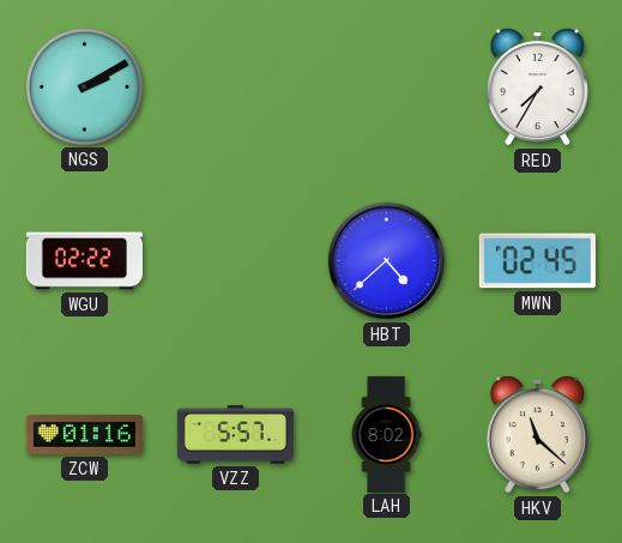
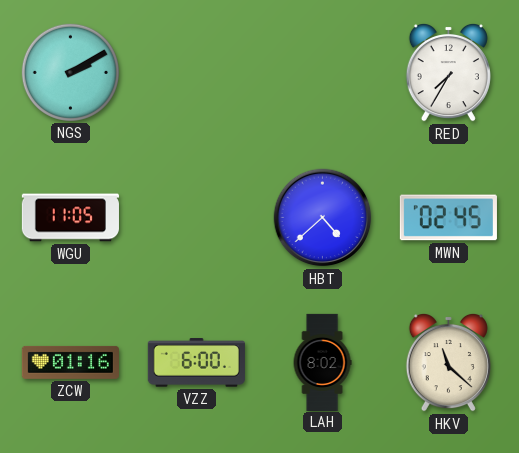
WGU: 02:22 -> 11:05
VZZ: 5:57 -> 6:00
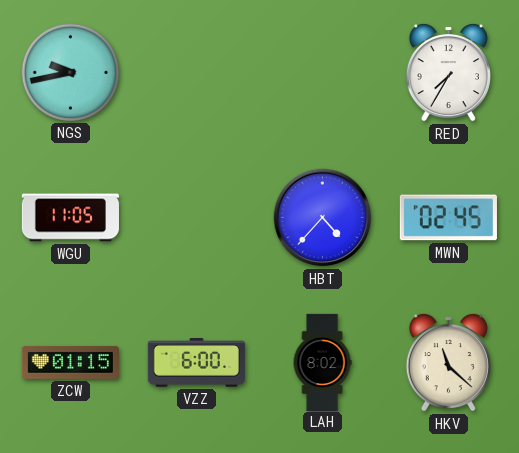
NGS: 2:10 -> 9:43
HBT: 4:38 -> 4:37
ZCW: 01:16 -> 01:15
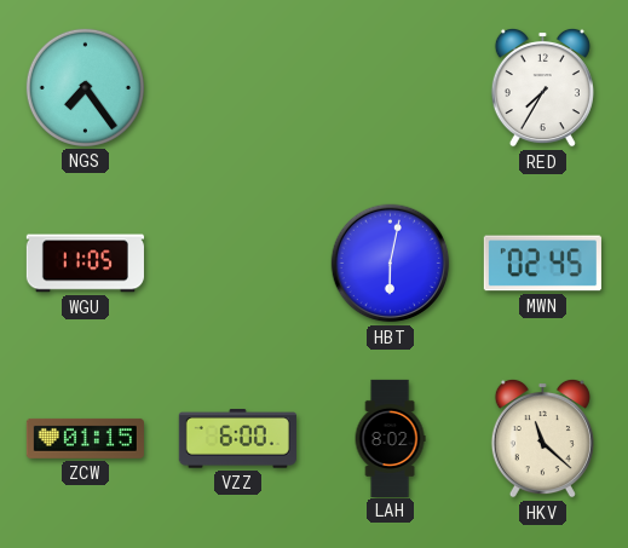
NGS: 9:43 -> 7:24
HBT: 4:37 -> 6:02
